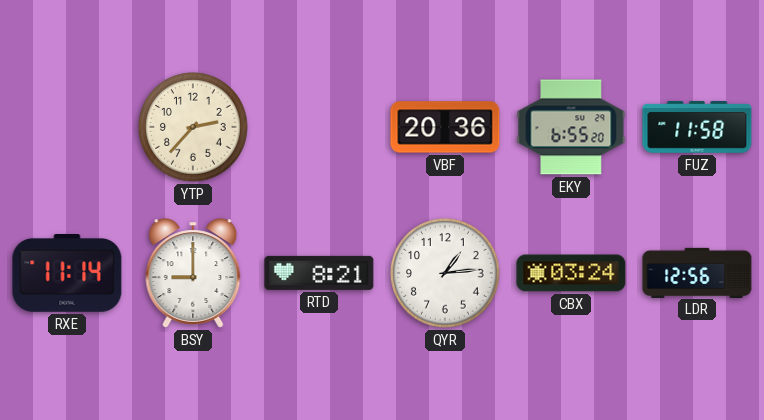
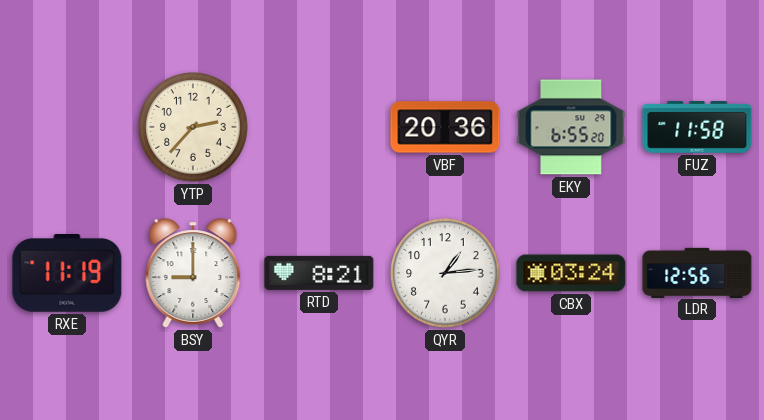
RXE: 11:14 -> 11:19
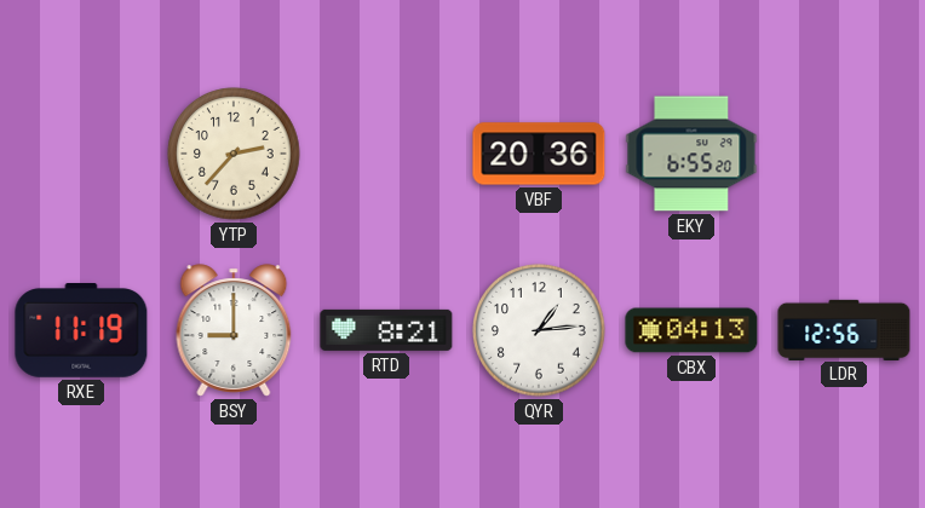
FUZ: 11:58 -> none
CBX: 03:24 -> 04:13
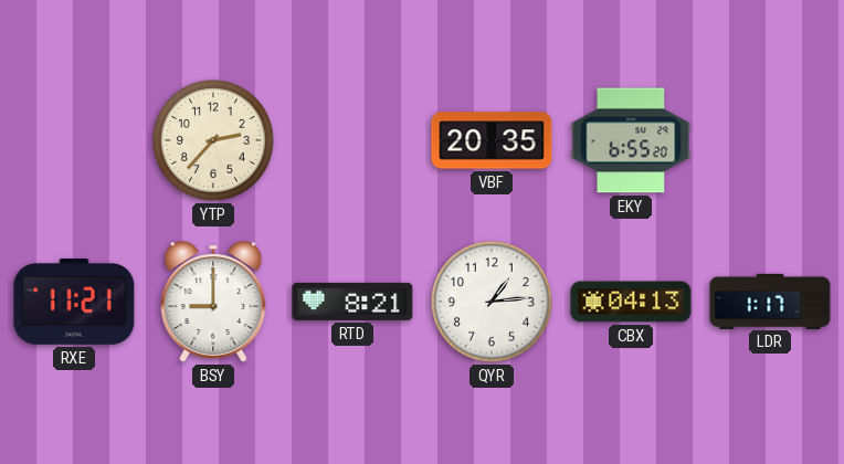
VBF: 20:36 -> 20:35
RXE: 11:19 -> 11:21
LDR: 12:56 -> 1:17
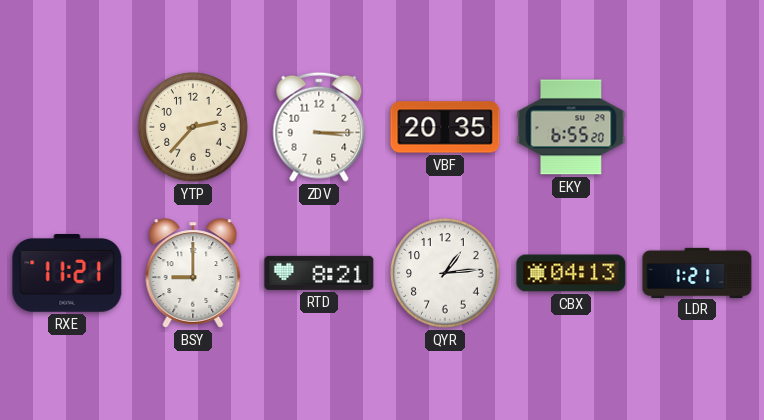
ZDV: none -> 3:15
LDR: 1:17 -> 1:21
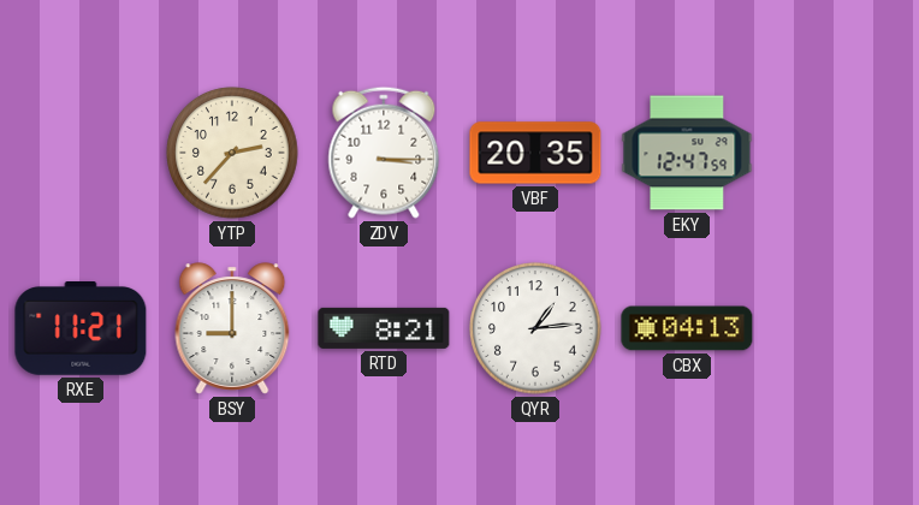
EKY: 6:55 -> 12:47
LDR: 1:21 -> none
